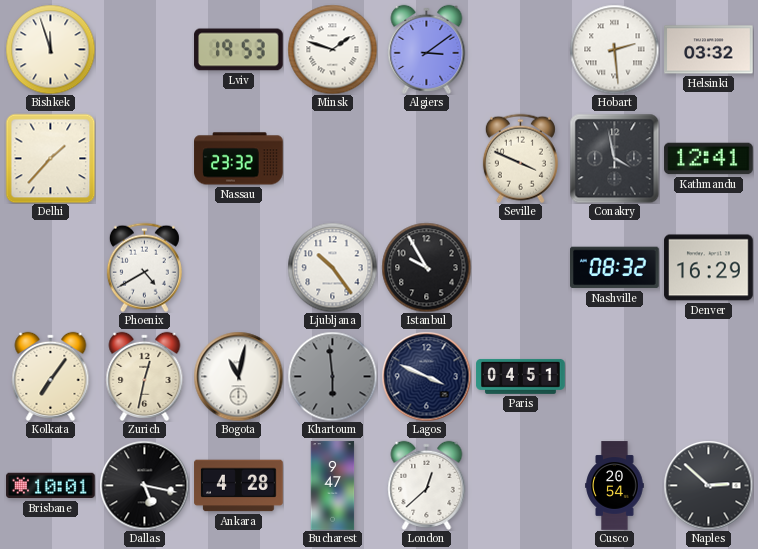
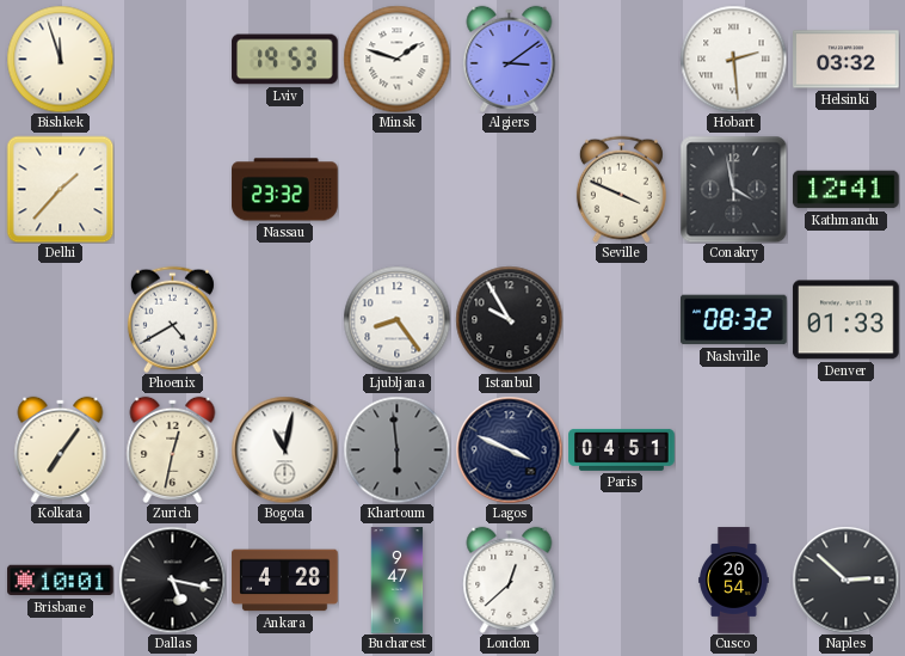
Ljubljana: 10:24 -> 8:24
Denver: 16:29 -> 01:33
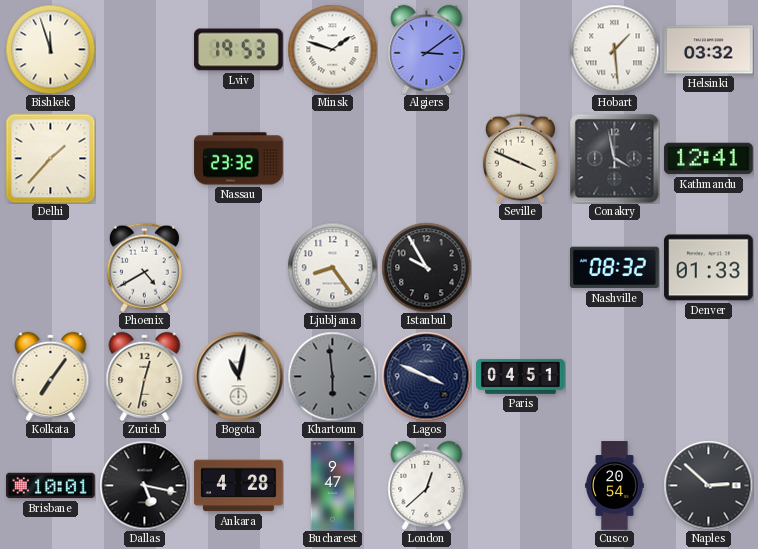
Hobart: 2:29 -> 1:29
